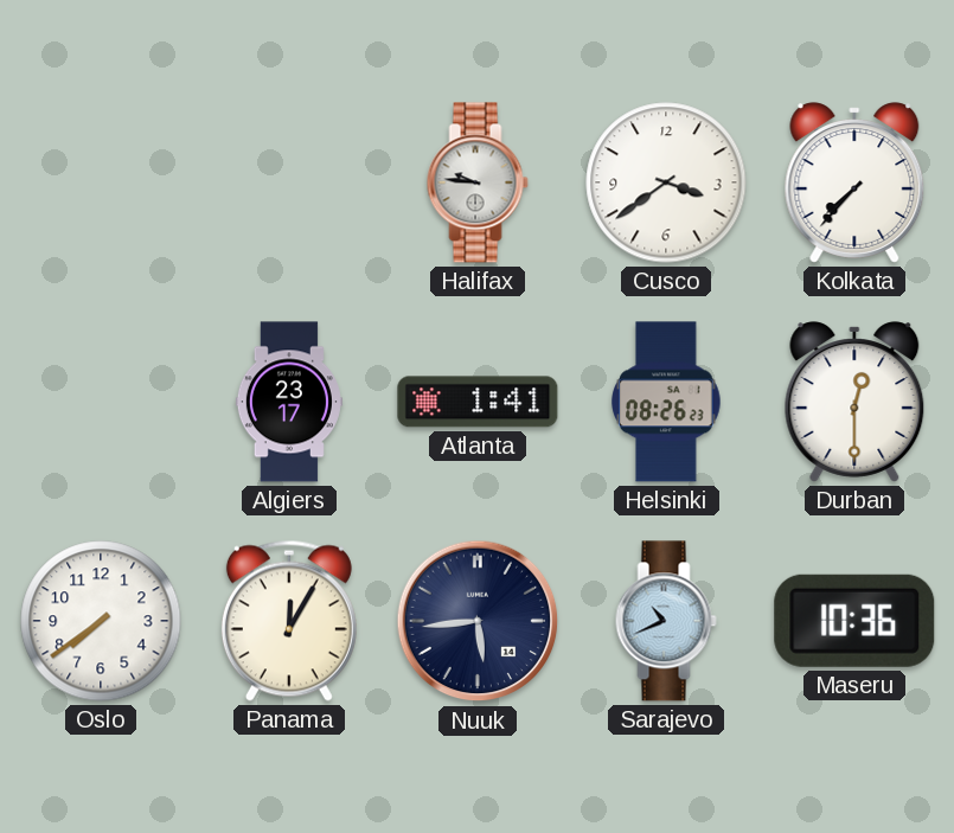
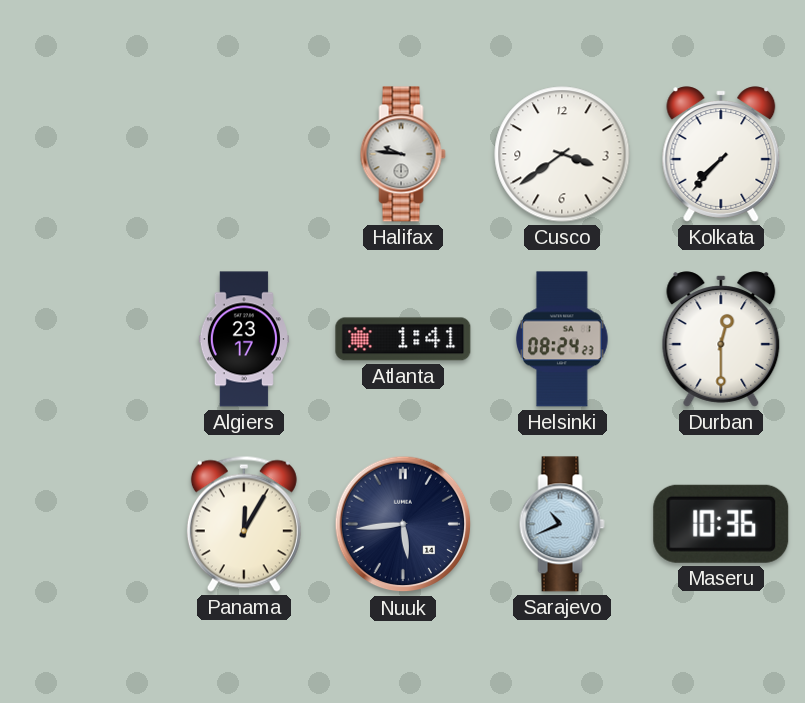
Helsinki: 08:26 -> 08:24
Oslo: 7:39 -> none
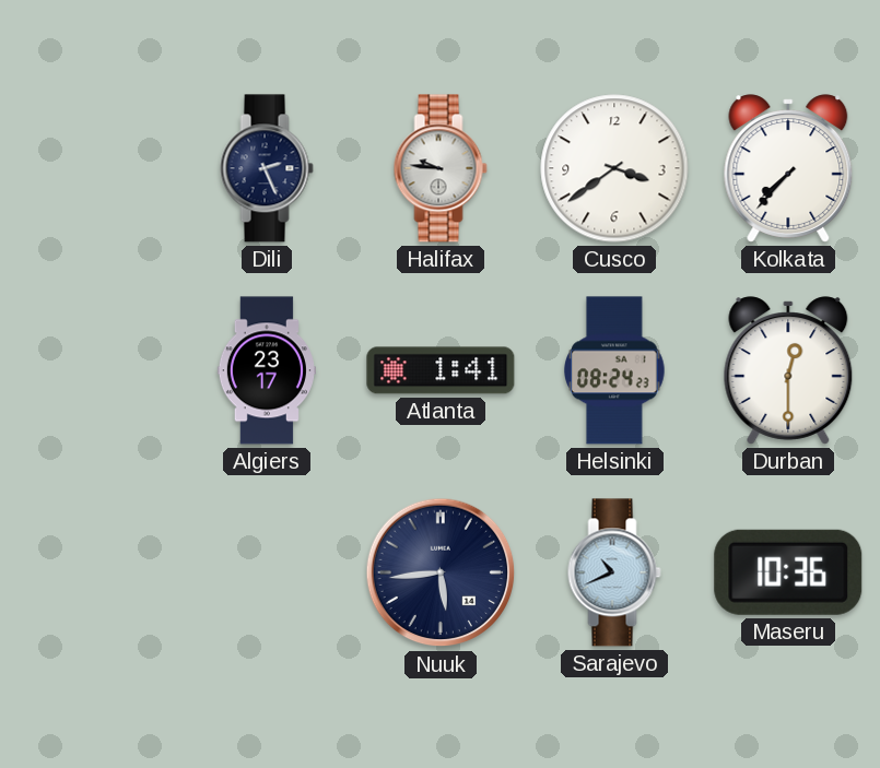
Dili: none -> 2:26
Panama: 12:05 -> none
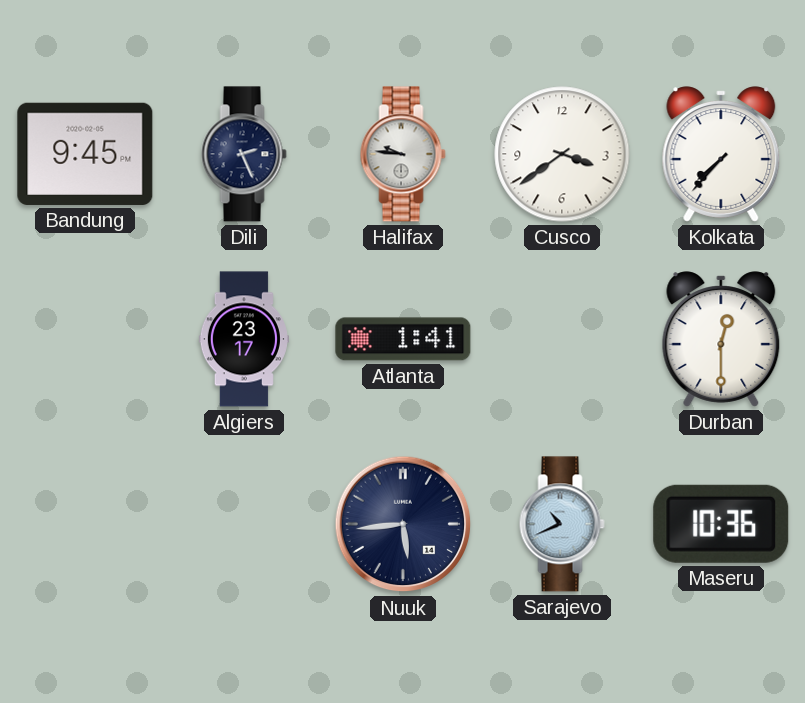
Bandung: none -> 9:45
Helsinki: 08:24 -> none
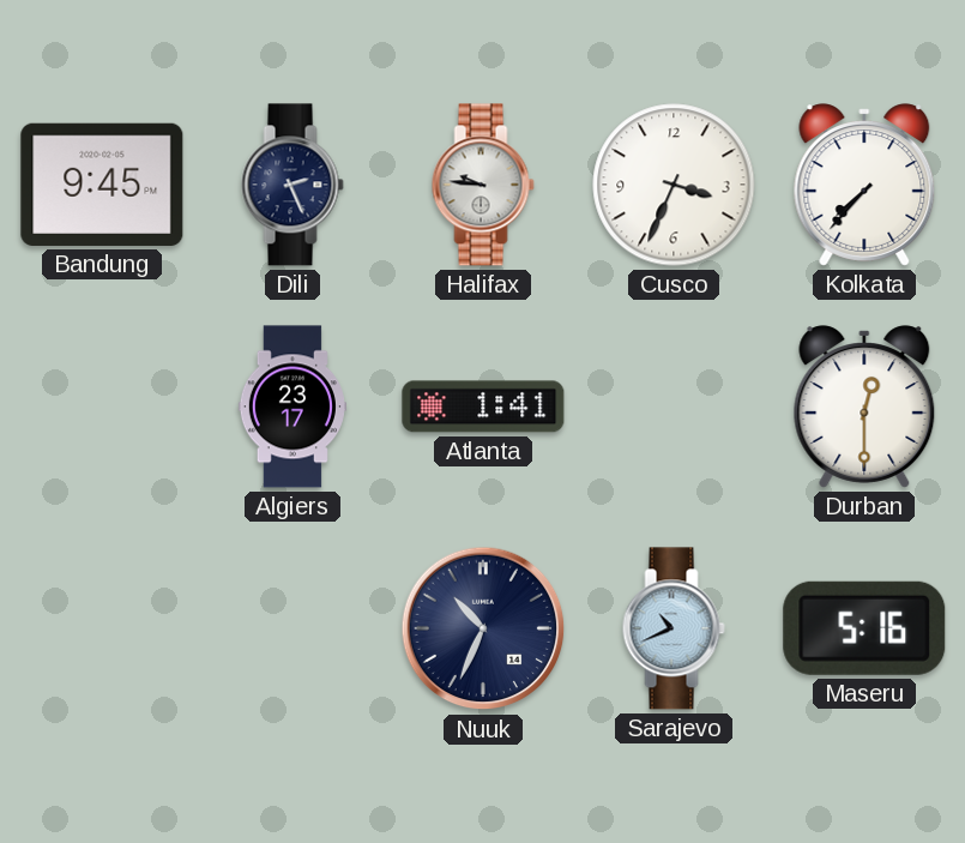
Cusco: 3:39 -> 3:34
Nuuk: 5:44 -> 10:34
Maseru: 10:36 -> 5:16
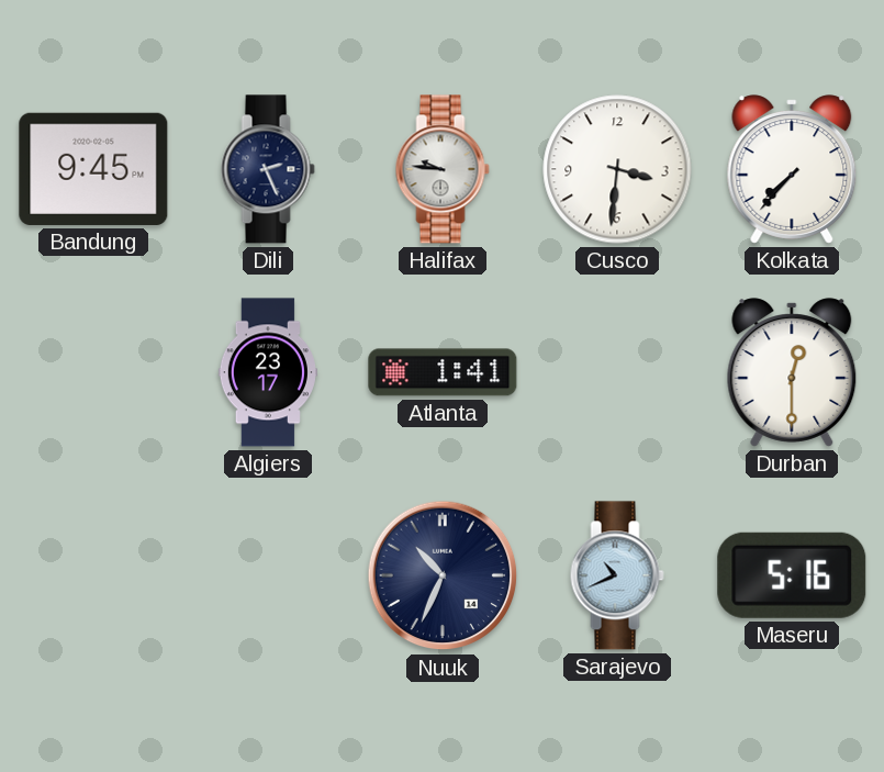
Cusco: 3:34 -> 3:31
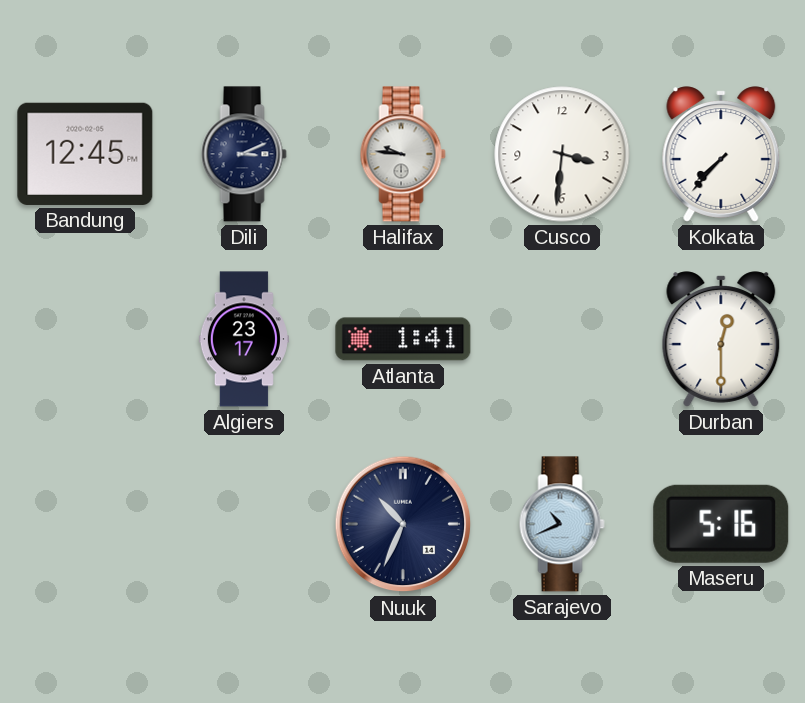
Bandung: 9:45 -> 12:45
Dili: 2:26 -> 3:11
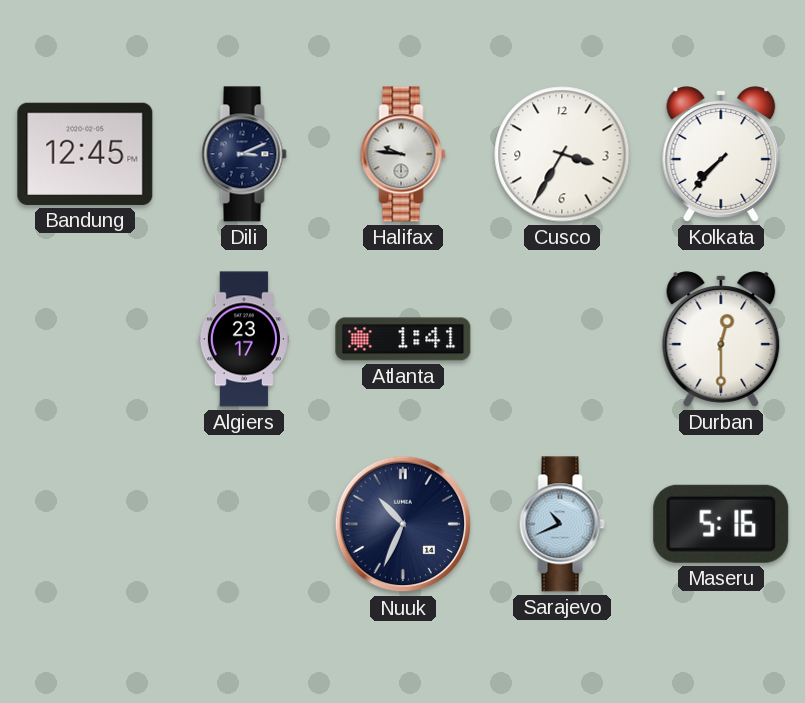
Cusco: 3:31 -> 3:35
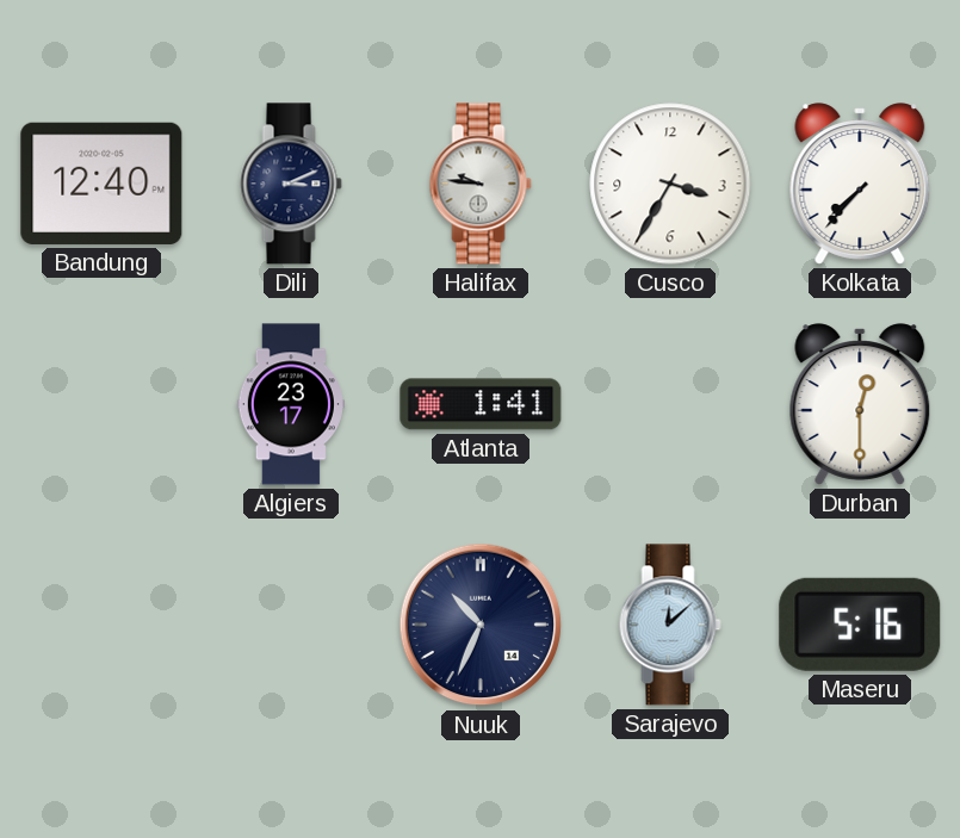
Bandung: 12:45 -> 12:40
Sarajevo: 10:41 -> 12:08
